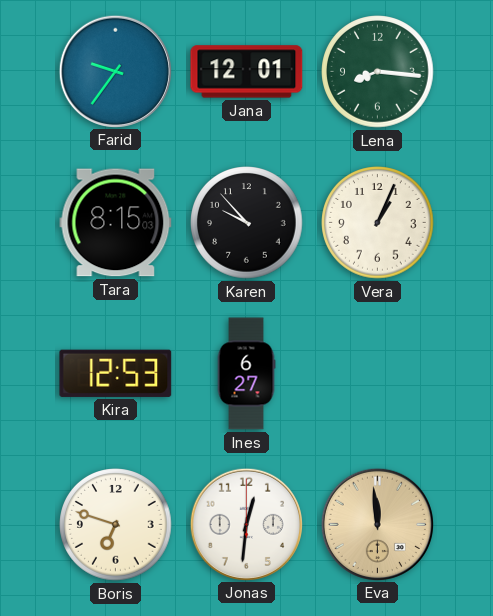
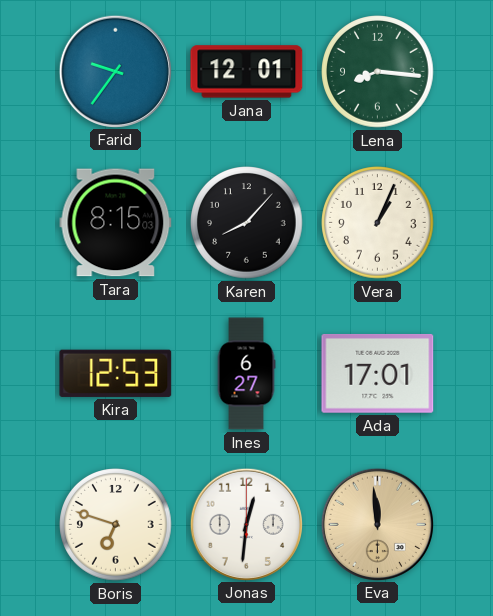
Karen: 9:53 -> 8:07
Ada: none -> 17:01
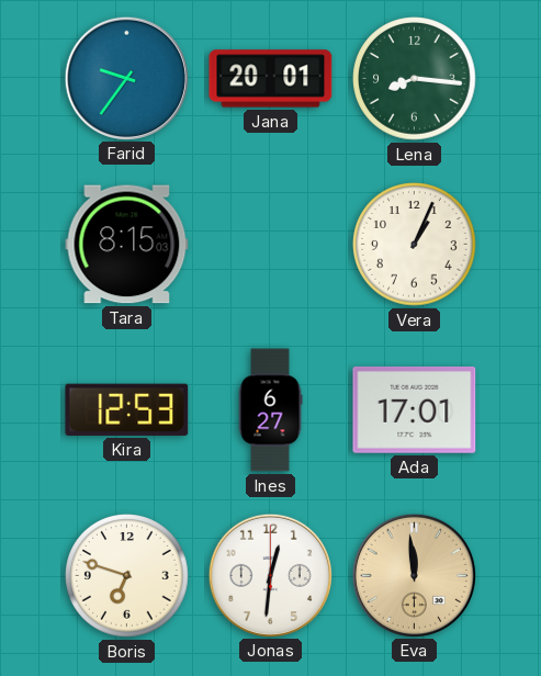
Jana: 12:01 -> 20:01
Karen: 8:07 -> none
